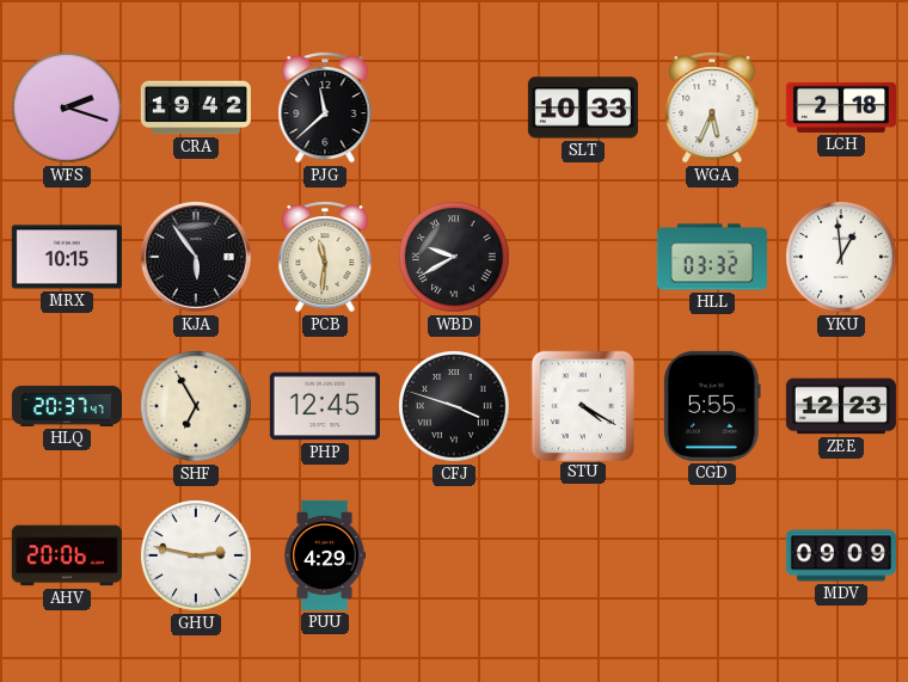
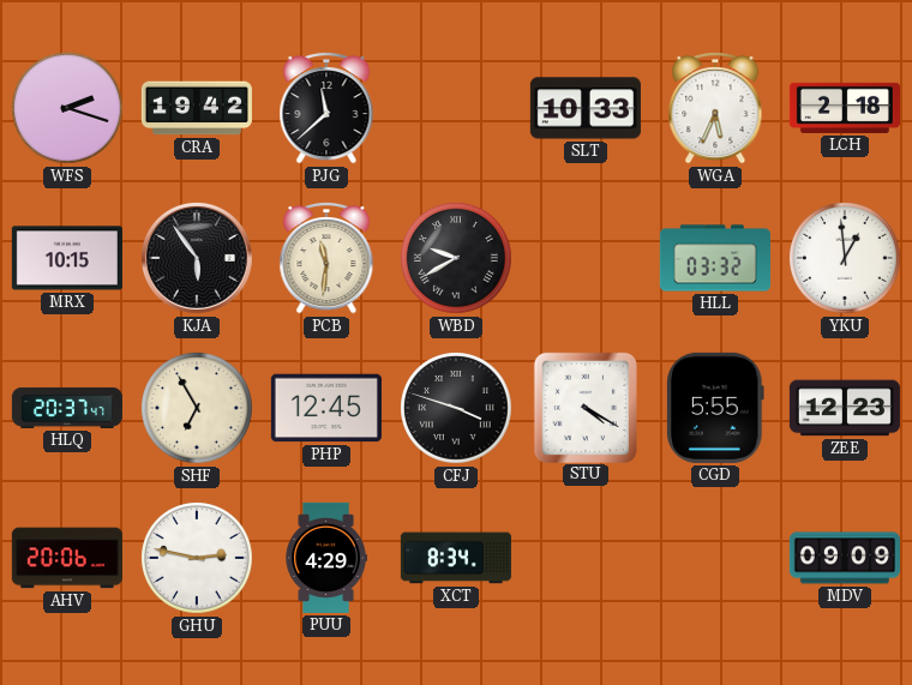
XCT: none -> 8:34
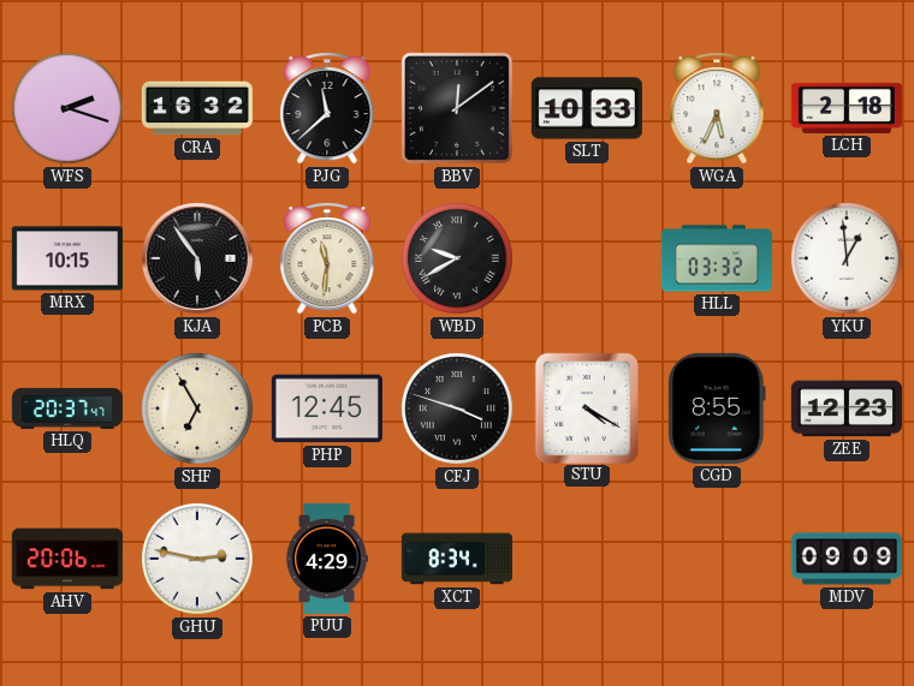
CRA: 19:42 -> 16:32
BBV: none -> 12:09
CGD: 5:55 -> 8:55
